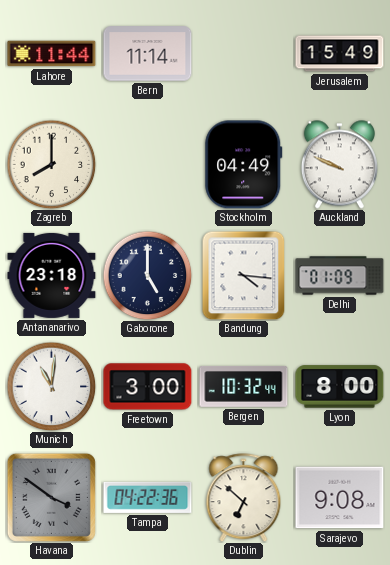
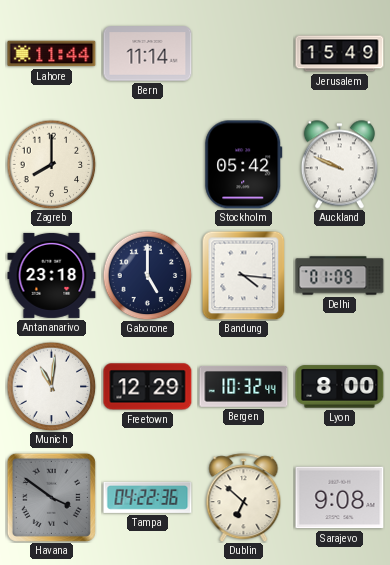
Stockholm: 04:49 -> 05:42
Freetown: 3:00 -> 12:29
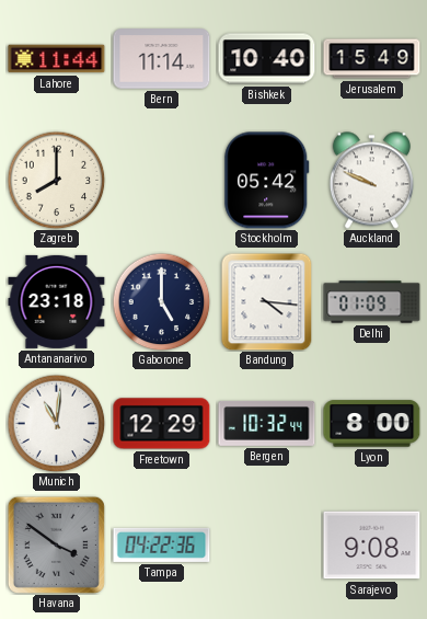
Bishkek: none -> 10:40
Dublin: 6:52 -> none
